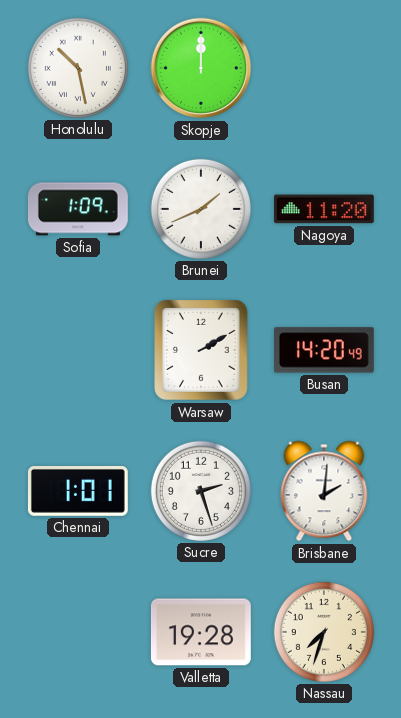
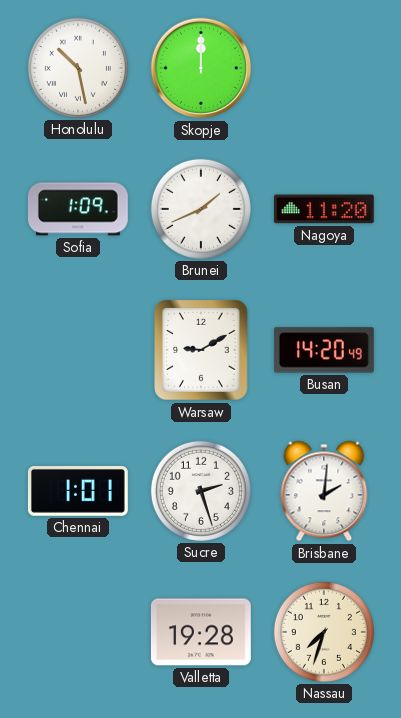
Warsaw: 2:10 -> 9:10
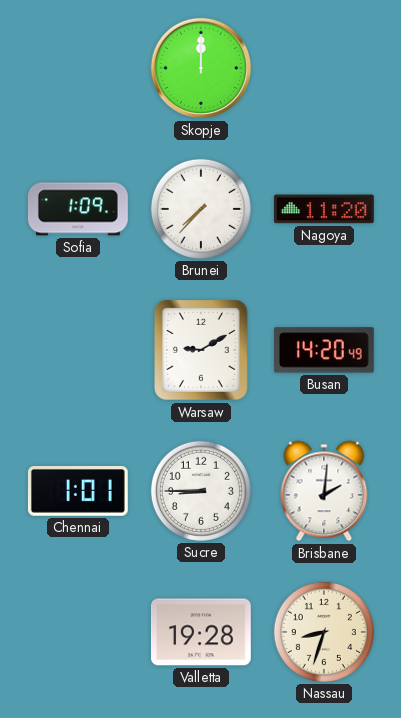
Honolulu: 10:28 -> none
Brunei: 1:41 -> 7:37
Sucre: 2:27 -> 8:45
Nassau: 7:33 -> 8:33
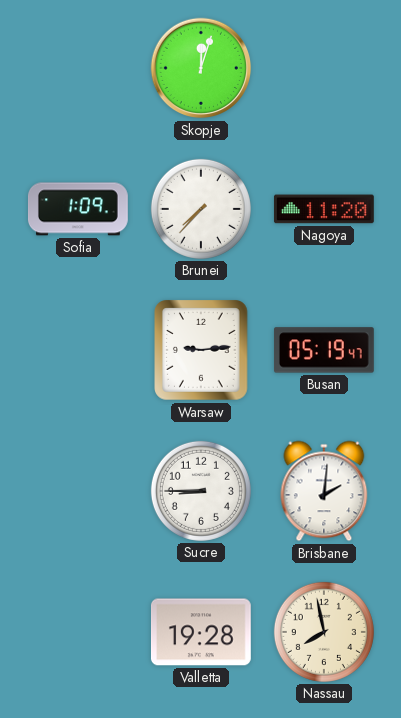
Skopje: 12:00 -> 12:03
Warsaw: 9:10 -> 9:14
Busan: 14:20 -> 05:19
Chennai: 1:01 -> none
Nassau: 8:33 -> 7:58
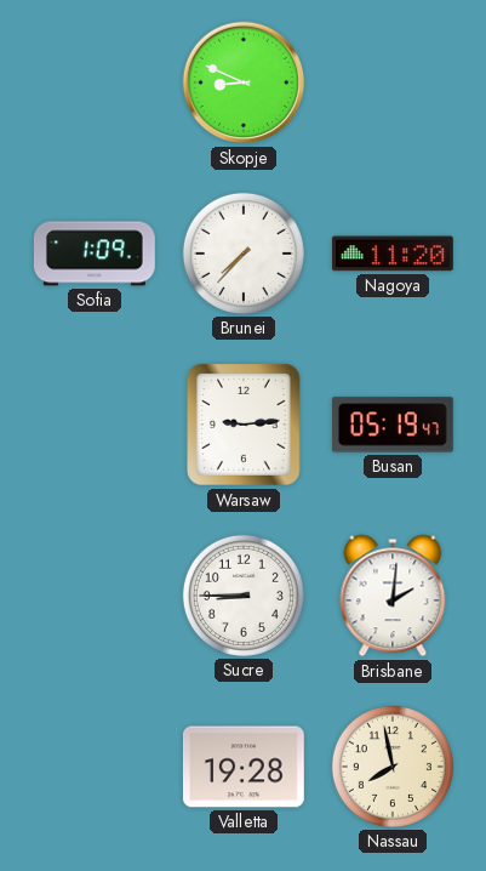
Skopje: 12:03 -> 8:49
